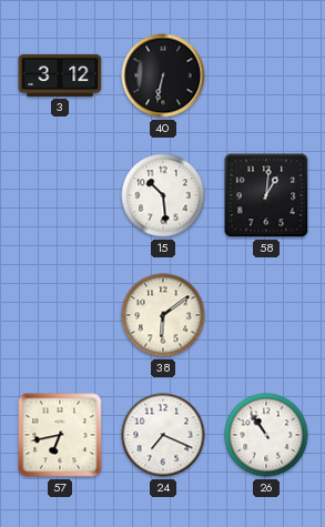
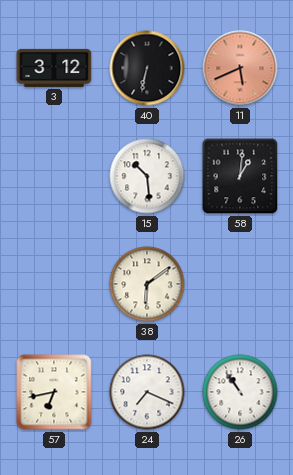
11: none -> 5:41
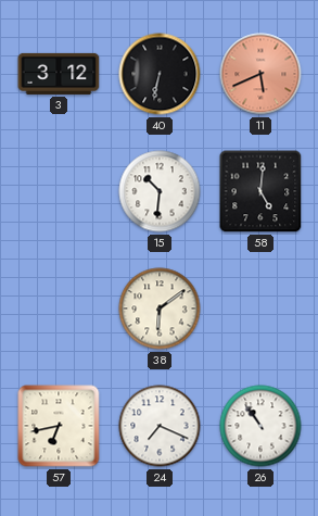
15: 10:29 -> 10:31
58: 1:01 -> 5:01
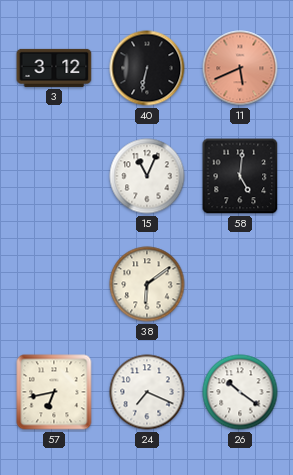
15: 10:31 -> 11:04
26: 10:54 -> 10:21
